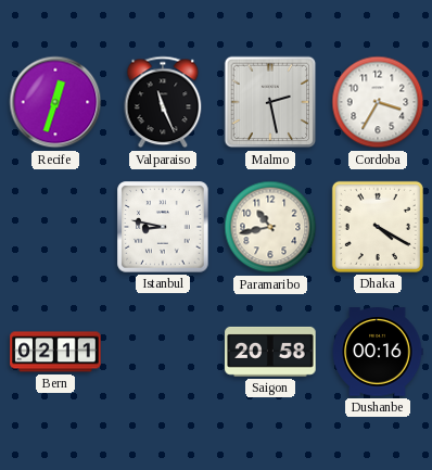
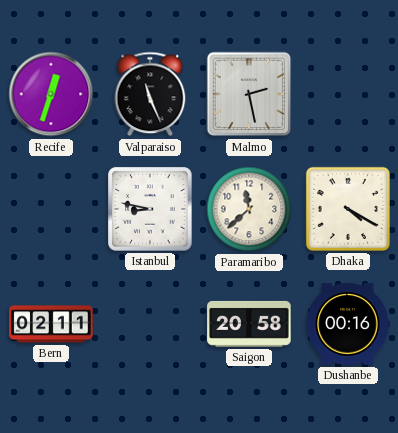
Cordoba: 3:35 -> none
Paramaribo: 10:43 -> 11:38
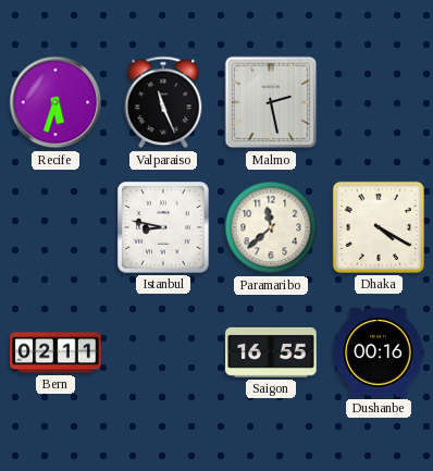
Recife: 12:33 -> 5:33
Saigon: 20:58 -> 16:55
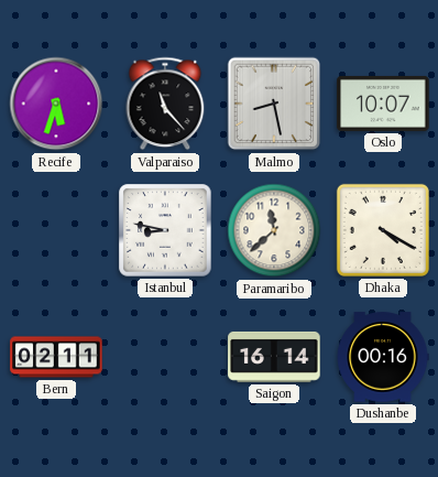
Valparaiso: 11:26 -> 11:23
Malmo: 2:28 -> 8:28
Oslo: none -> 10:07
Saigon: 16:55 -> 16:14
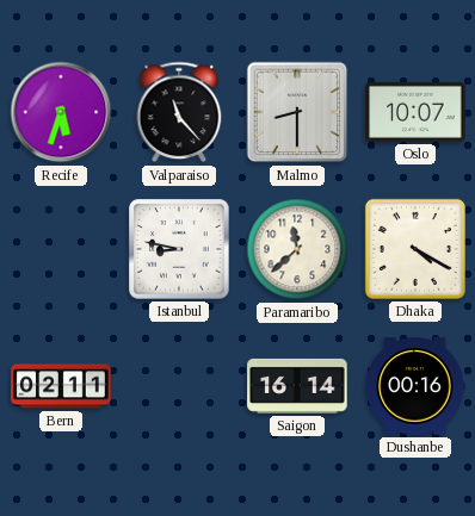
Malmo: 8:28 -> 8:30
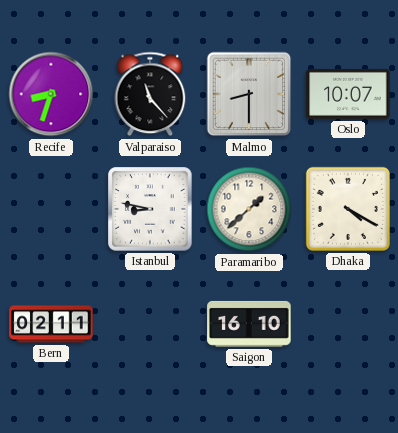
Recife: 5:33 -> 8:33
Paramaribo: 11:38 -> 1:38
Saigon: 16:14 -> 16:10
Dushanbe: 00:16 -> none
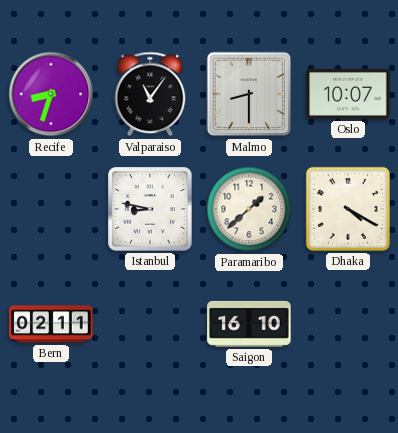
Valparaiso: 11:23 -> 11:06
